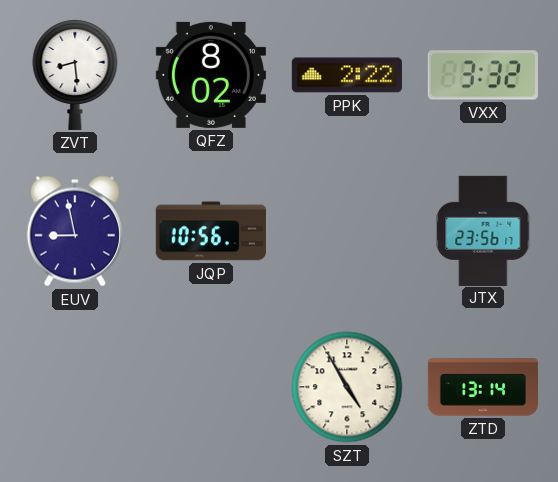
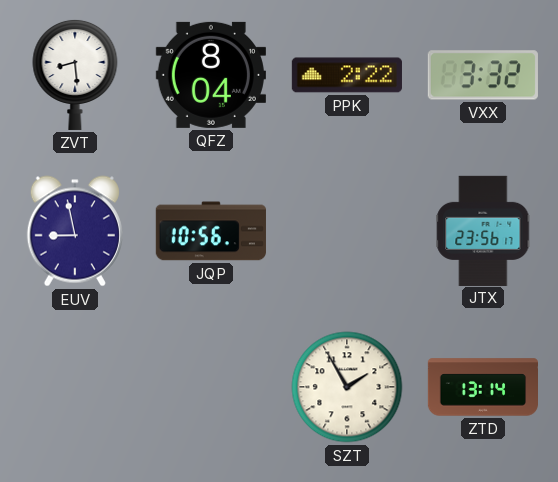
QFZ: 8:02 -> 8:04
SZT: 4:55 -> 1:55
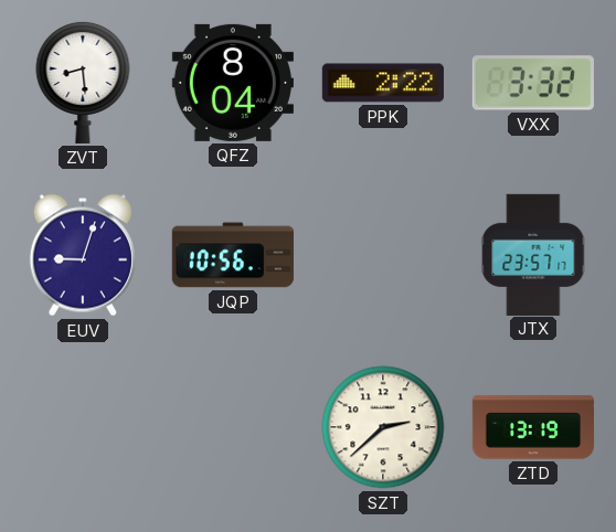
EUV: 8:58 -> 9:03
JTX: 23:56 -> 23:57
SZT: 1:55 -> 2:38
ZTD: 13:14 -> 13:19
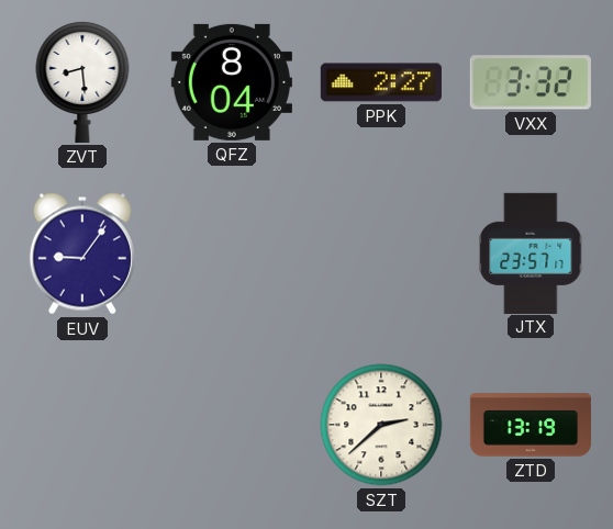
PPK: 2:22 -> 2:27
EUV: 9:03 -> 9:06
JQP: 10:56 -> none
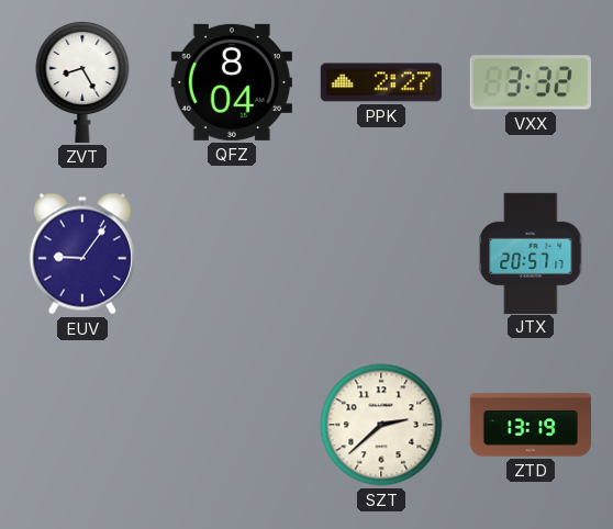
ZVT: 8:29 -> 8:25
JTX: 23:57 -> 20:57
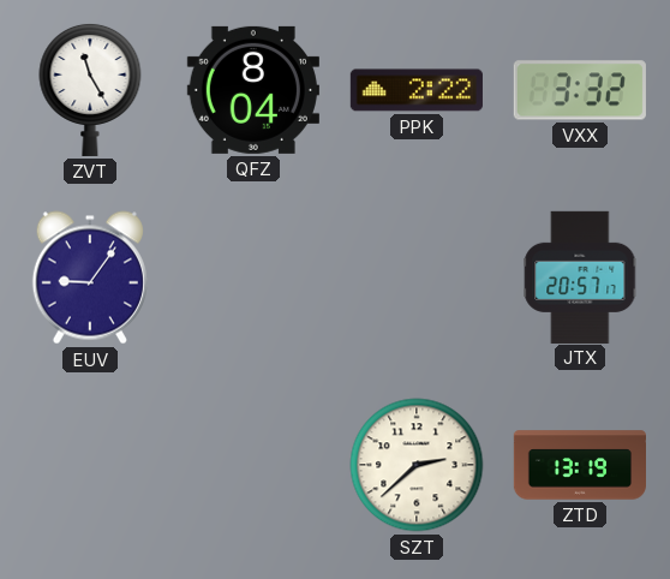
ZVT: 8:25 -> 11:25
PPK: 2:27 -> 2:22
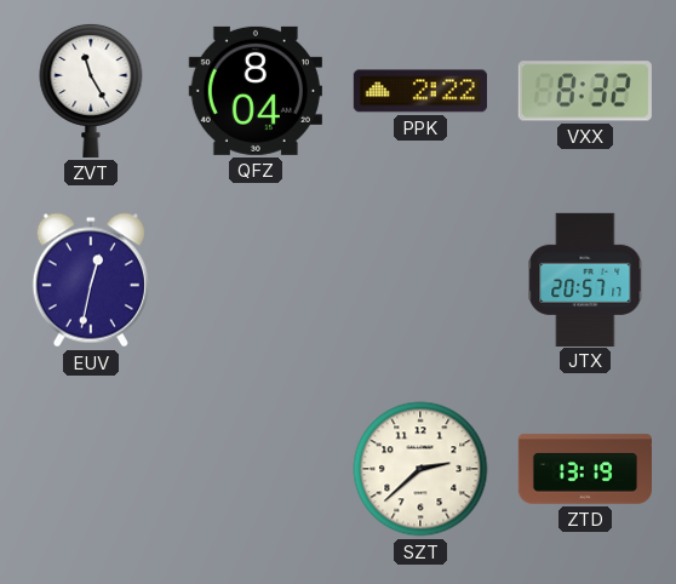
VXX: 3:32 -> 8:32
EUV: 9:06 -> 12:32
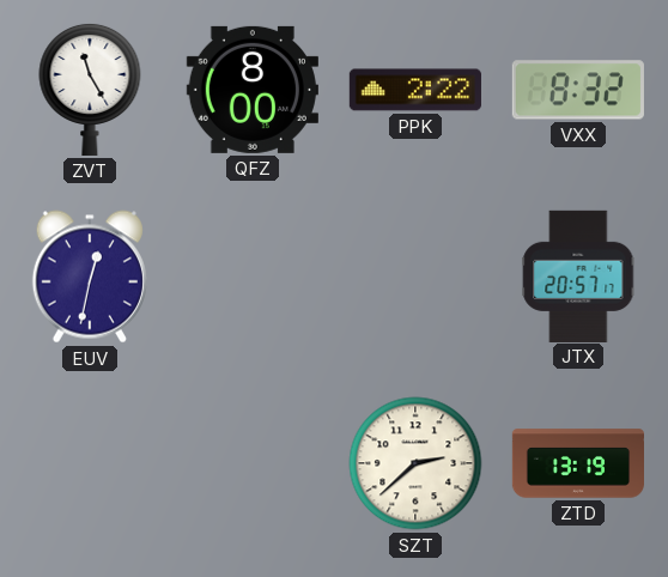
QFZ: 8:04 -> 8:00
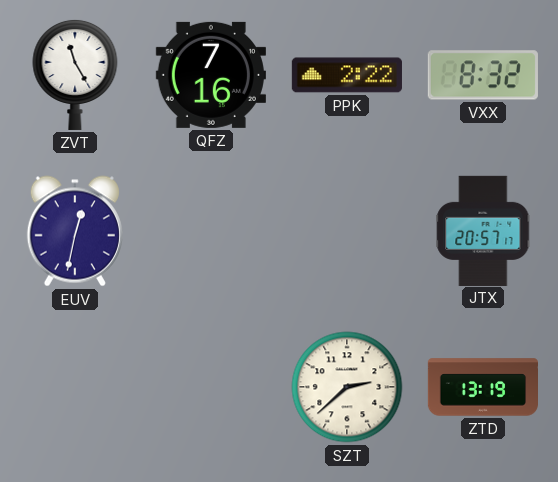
QFZ: 8:00 -> 7:16
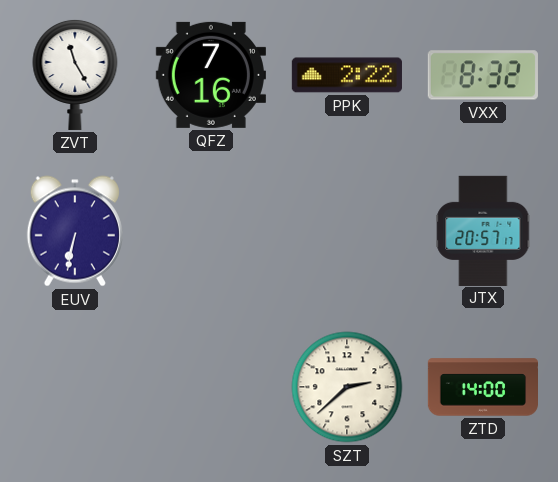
EUV: 12:32 -> 6:32
ZTD: 13:19 -> 14:00
